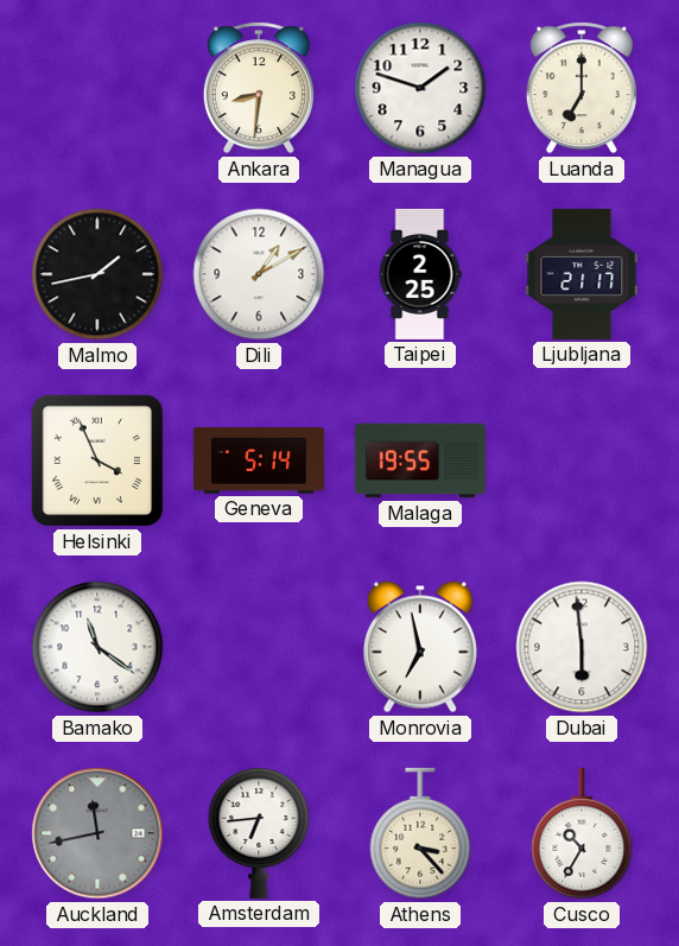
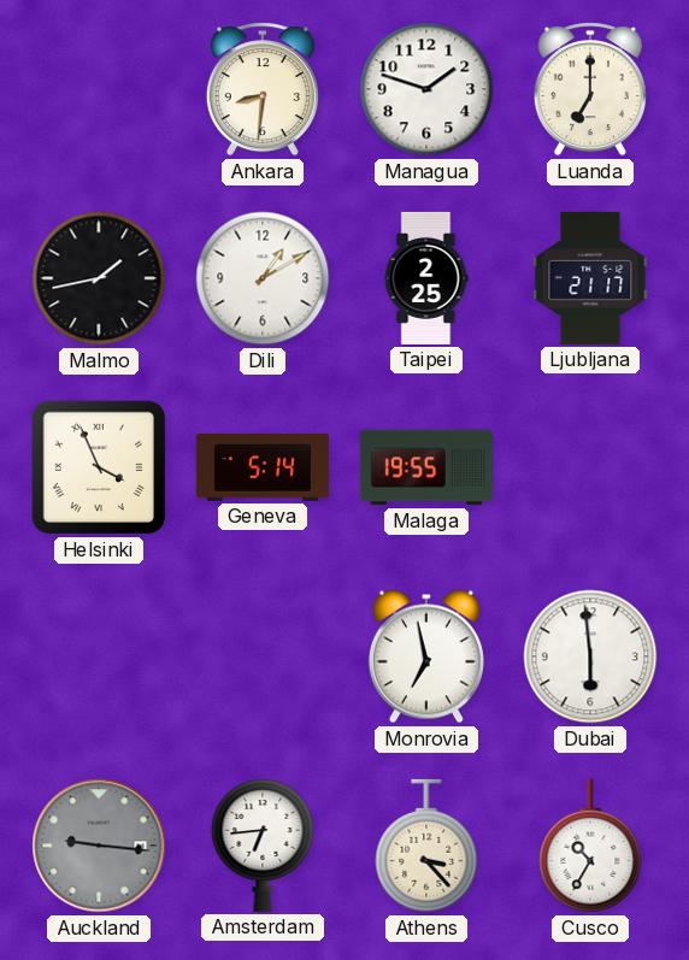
Bamako: 11:21 -> none
Auckland: 11:43 -> 9:16
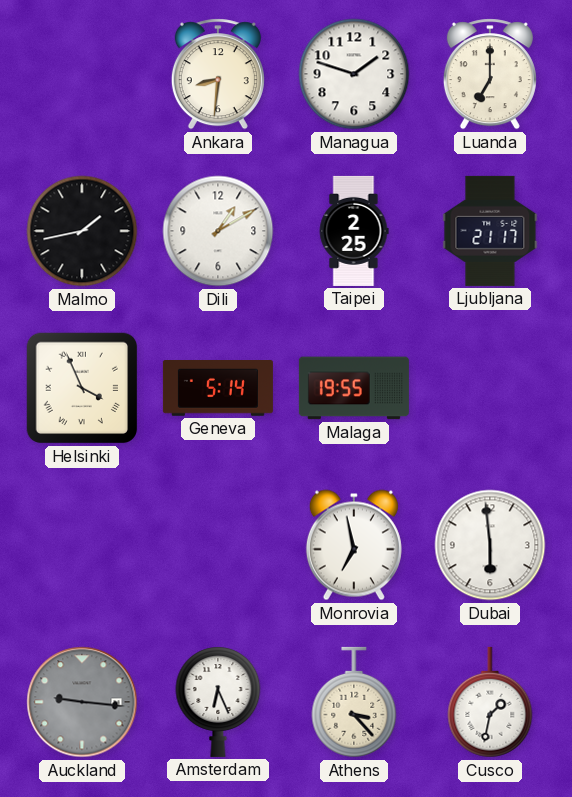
Amsterdam: 6:44 -> 6:26
Cusco: 10:35 -> 1:32
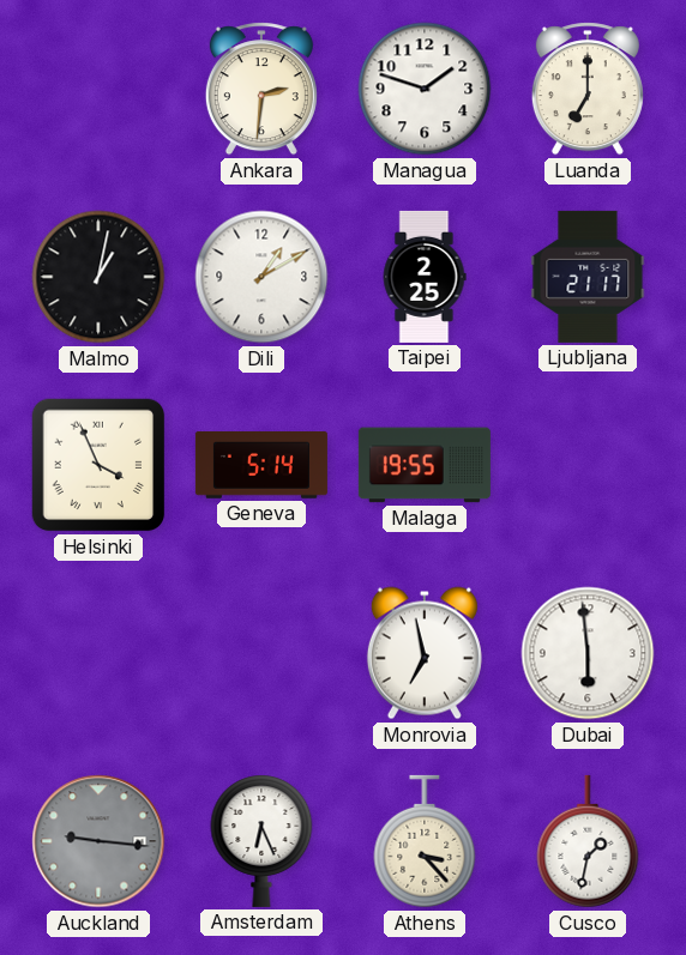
Ankara: 8:31 -> 2:31
Malmo: 1:43 -> 1:02
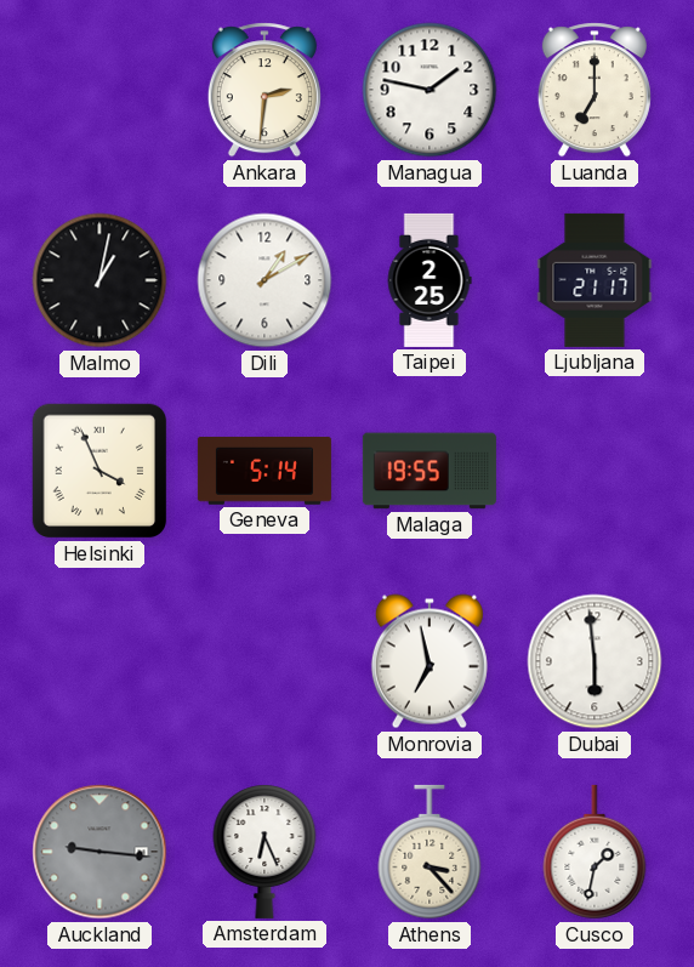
Managua: 1:48 -> 1:47
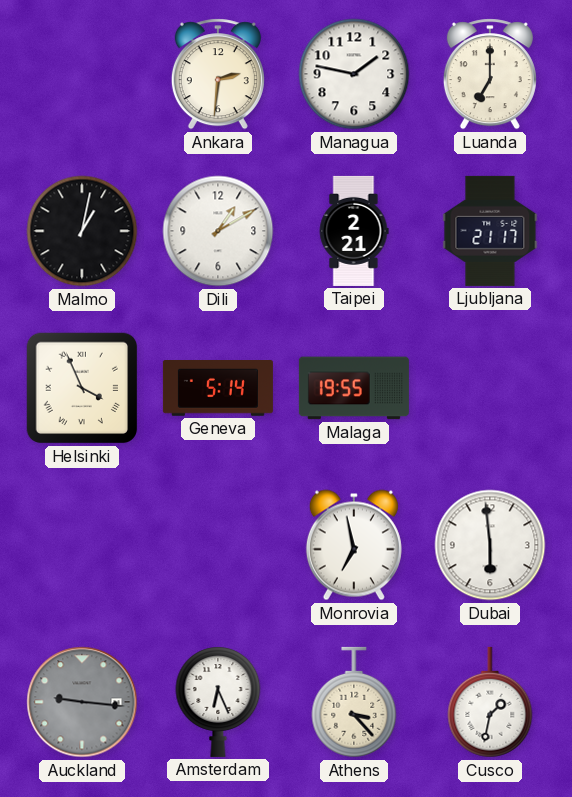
Taipei: 2:25 -> 2:21
